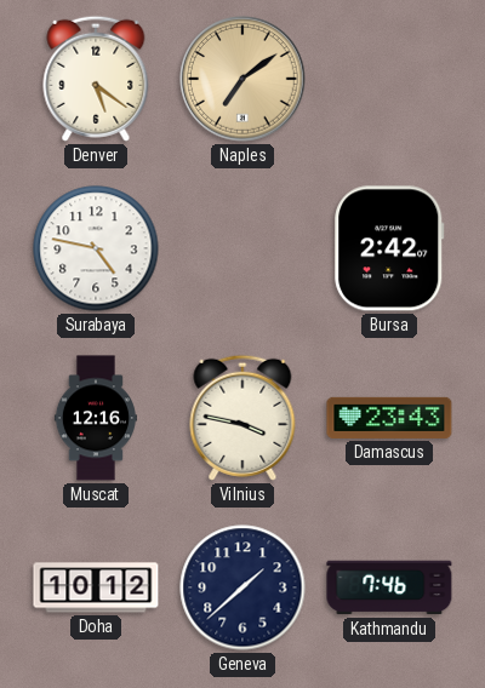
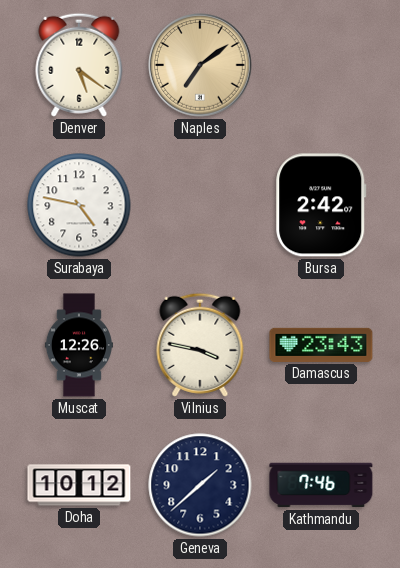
Muscat: 12:16 -> 12:26
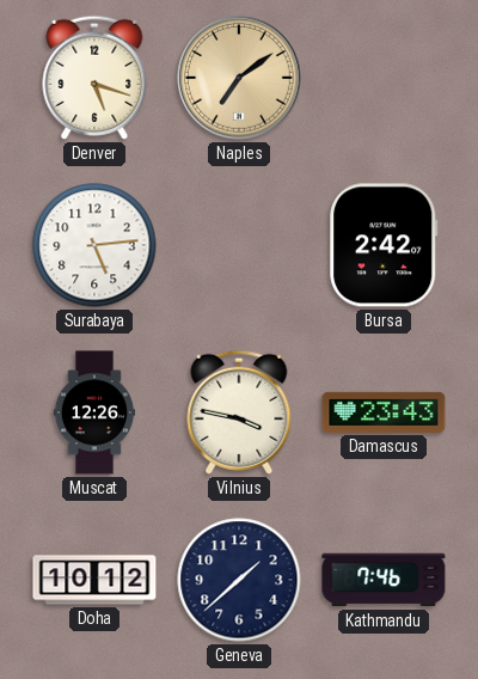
Denver: 5:21 -> 5:18
Surabaya: 4:47 -> 5:14
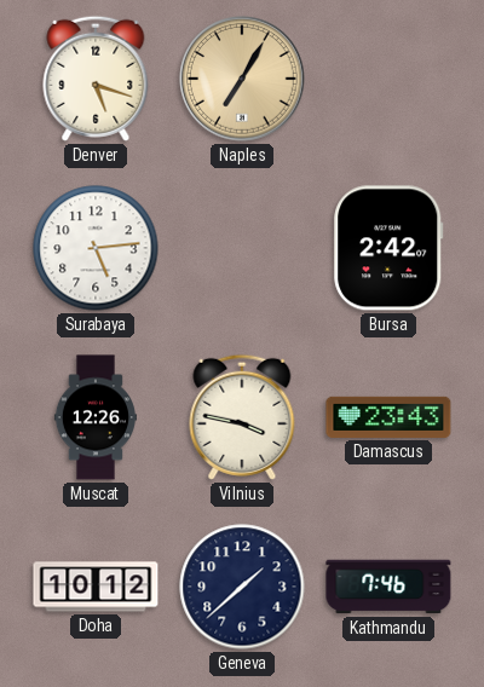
Naples: 7:09 -> 7:05
